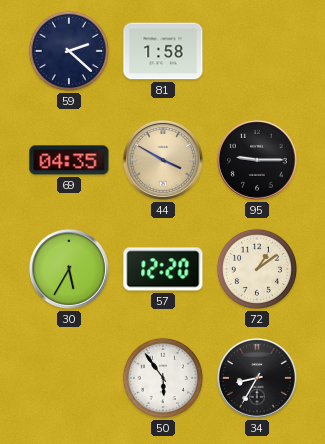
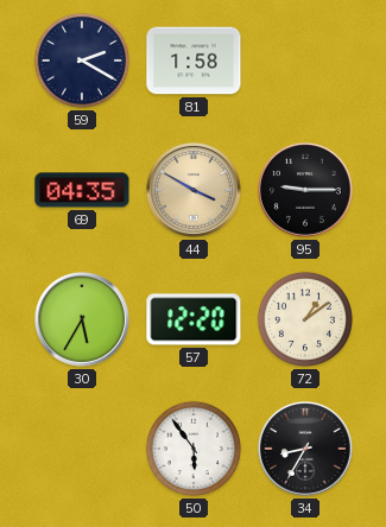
59: 2:22 -> 2:20
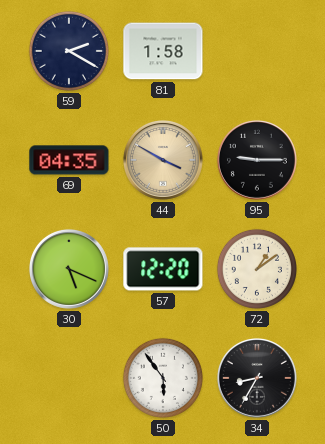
30: 5:35 -> 5:19
